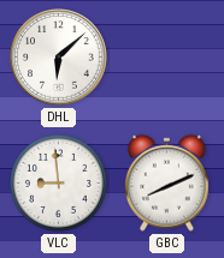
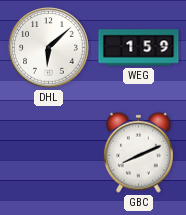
WEG: none -> 1:59
VLC: 8:59 -> none
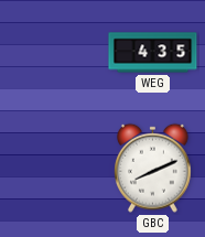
DHL: 6:08 -> none
WEG: 1:59 -> 4:35
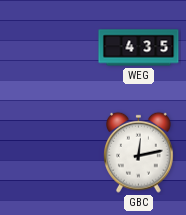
GBC: 8:11 -> 12:13
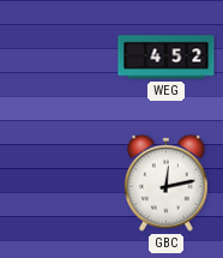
WEG: 4:35 -> 4:52
